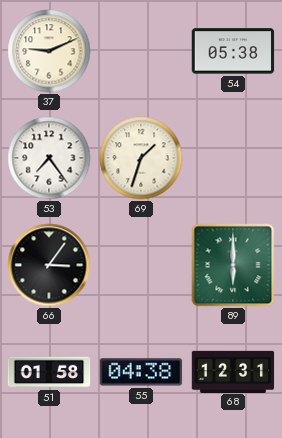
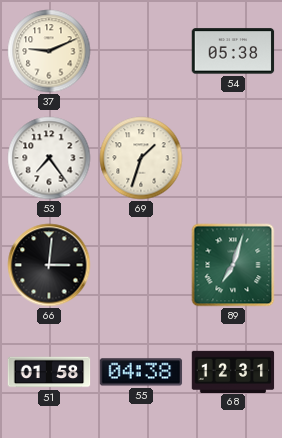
66: 3:06 -> 3:01
89: 6:00 -> 7:03
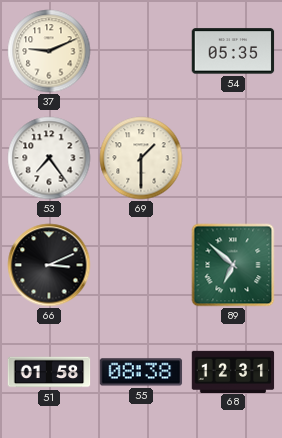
54: 05:38 -> 05:35
69: 1:33 -> 1:30
66: 3:01 -> 3:11
89: 7:03 -> 6:52
55: 04:38 -> 08:38
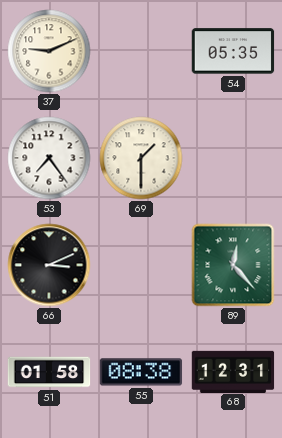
89: 6:52 -> 12:23
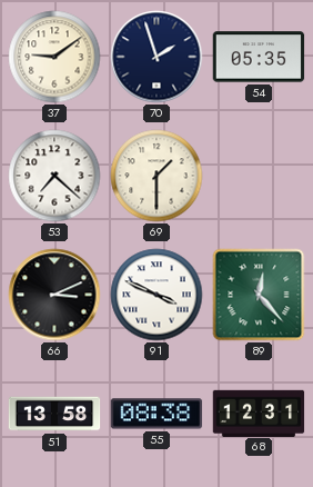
37: 9:11 -> 9:09
70: none -> 1:57
53: 7:24 -> 7:22
91: none -> 3:49
51: 01:58 -> 13:58
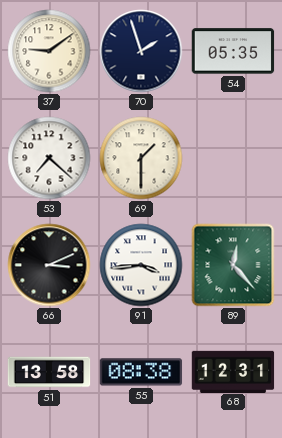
91: 3:49 -> 3:44
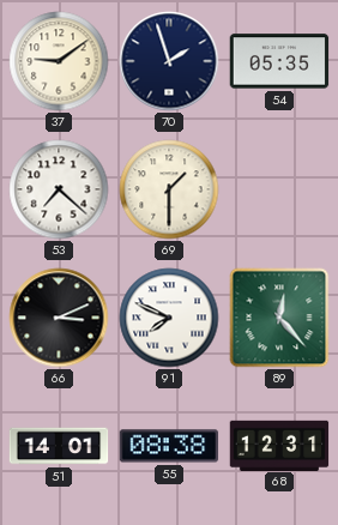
91: 3:44 -> 7:49
51: 13:58 -> 14:01
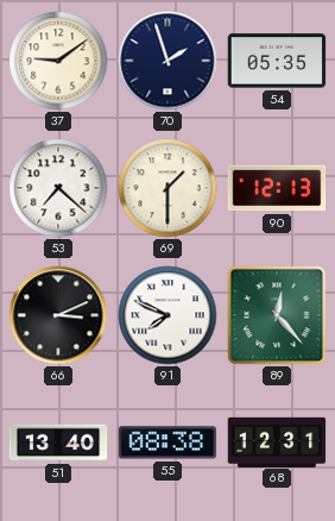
90: none -> 12:13
51: 14:01 -> 13:40
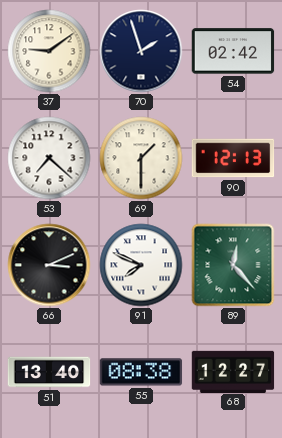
54: 05:35 -> 02:42
68: 12:31 -> 12:27
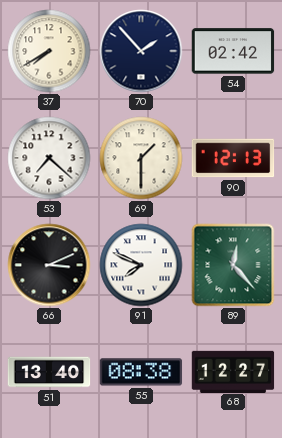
37: 9:09 -> 7:40
70: 1:57 -> 1:53
